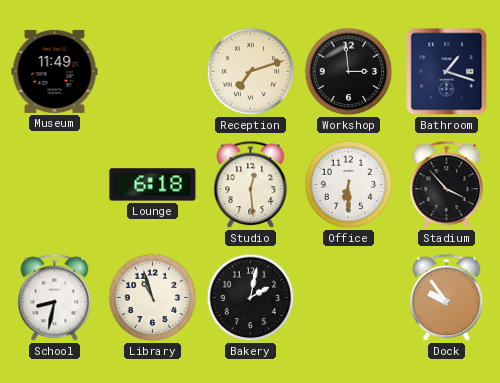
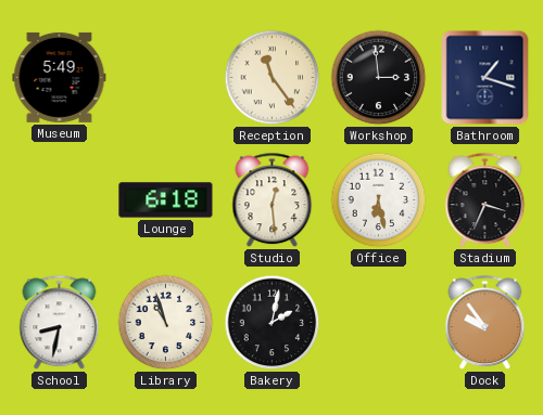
Museum: 11:49 -> 5:49
Reception: 7:12 -> 11:24
Office: 6:30 -> 6:28
Stadium: 3:53 -> 3:34
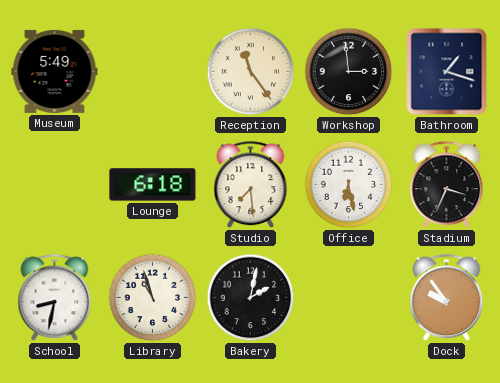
Studio: 12:29 -> 7:29
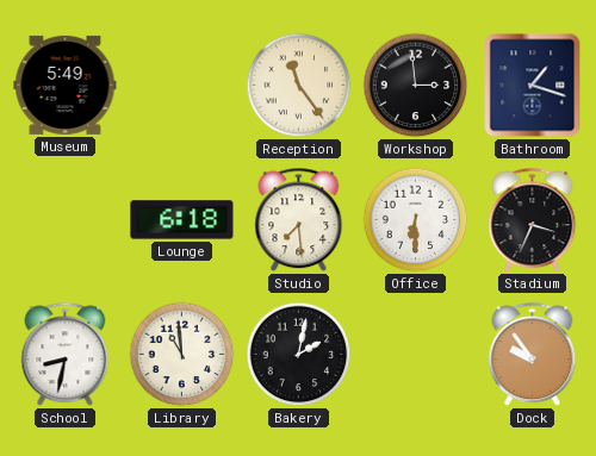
Office: 6:28 -> 6:30
Library: 10:57 -> 10:59
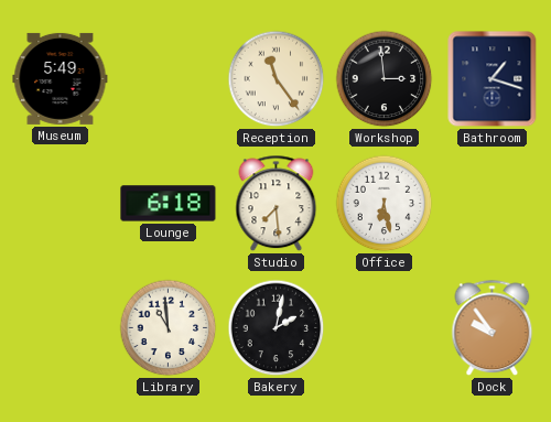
Office: 6:30 -> 6:28
Stadium: 3:34 -> none
School: 8:32 -> none
